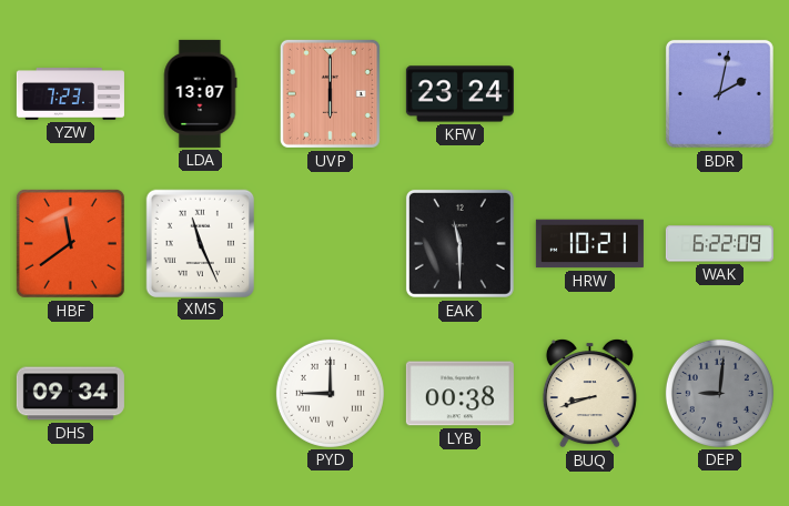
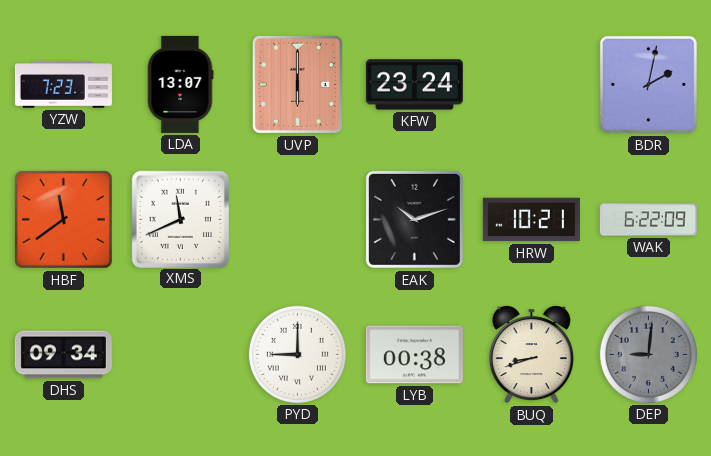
XMS: 11:26 -> 11:41
EAK: 11:30 -> 10:12
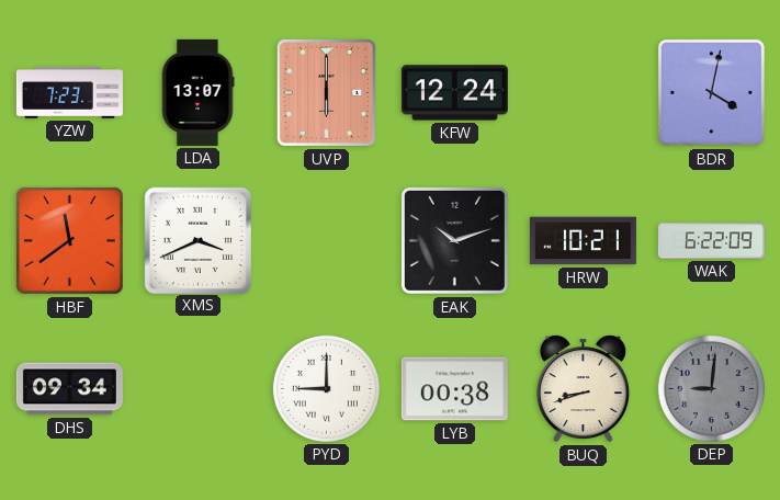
KFW: 23:24 -> 12:24
BDR: 2:02 -> 4:02
XMS: 11:41 -> 3:41
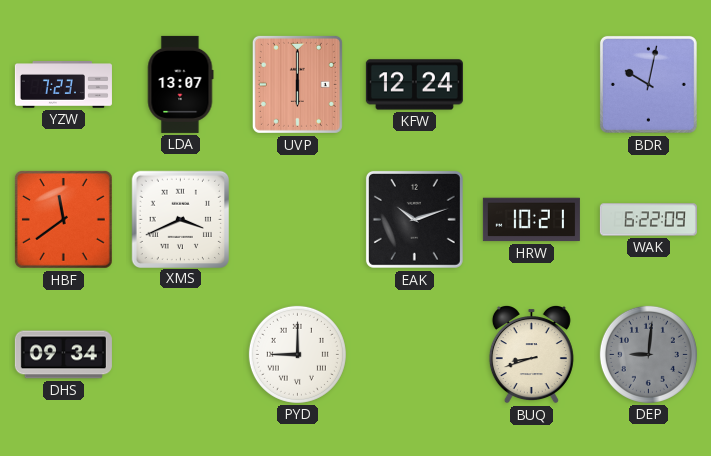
BDR: 4:02 -> 10:02
LYB: 00:38 -> none
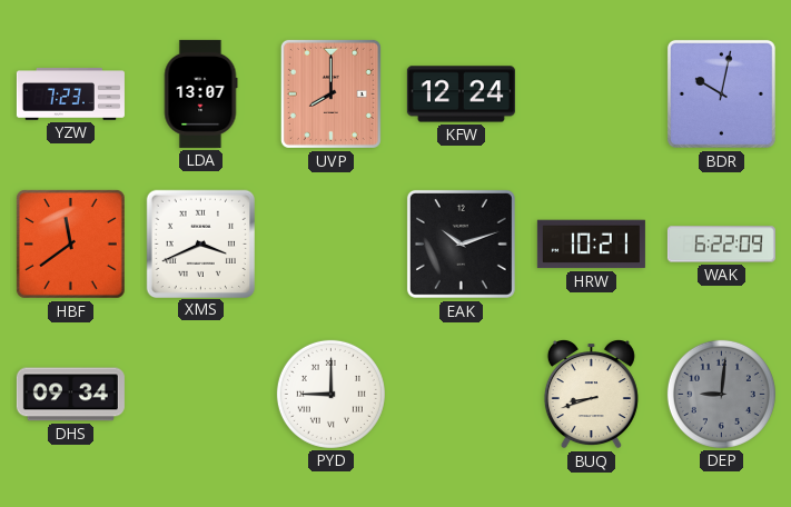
UVP: 6:00 -> 8:00
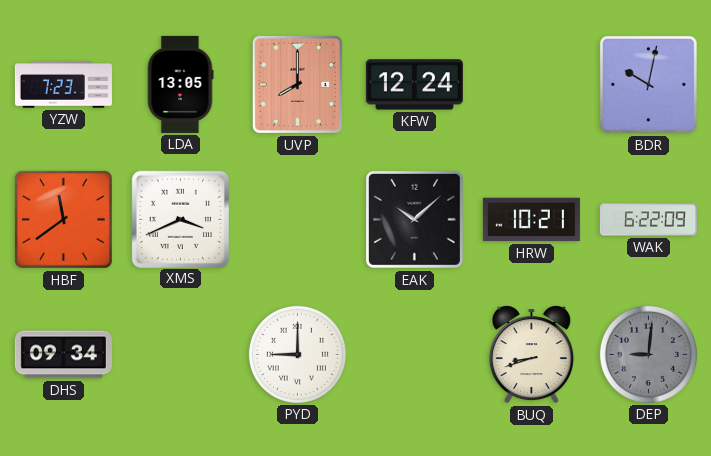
LDA: 13:07 -> 13:05
EAK: 10:12 -> 10:08
